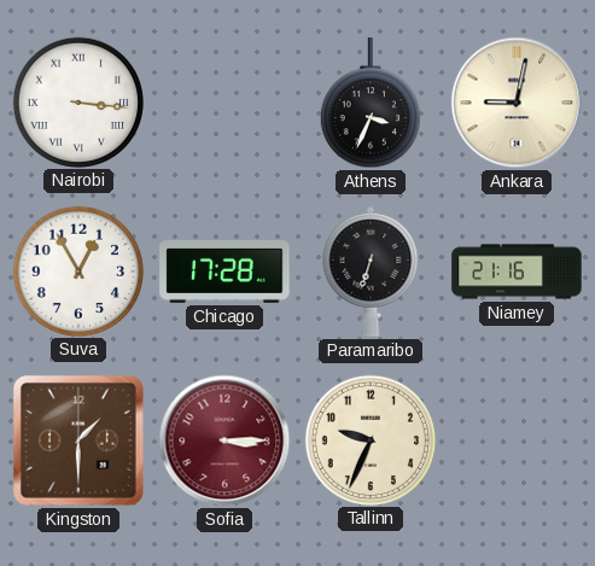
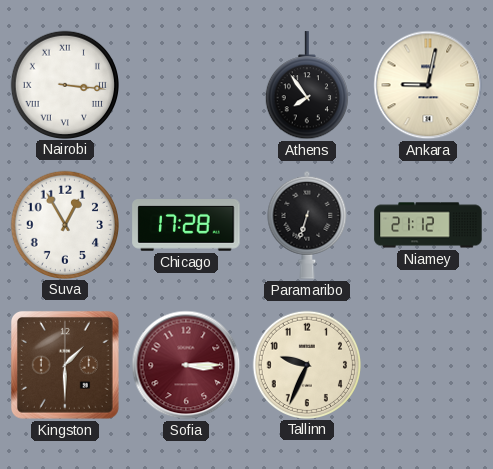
Athens: 3:34 -> 7:54
Niamey: 21:16 -> 21:12
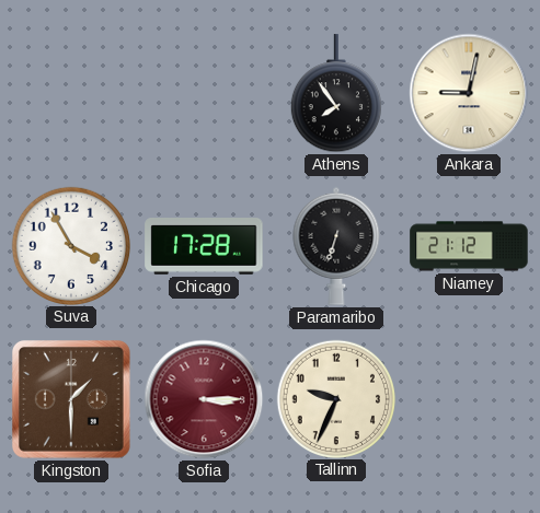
Nairobi: 3:16 -> none
Suva: 12:55 -> 3:55
